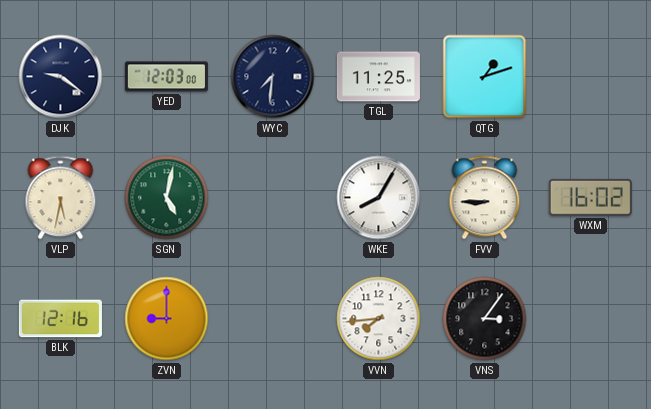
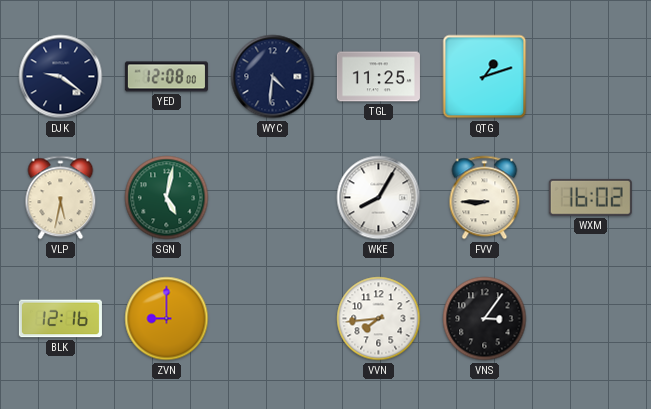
YED: 12:03 -> 12:08
WYC: 7:31 -> 4:31
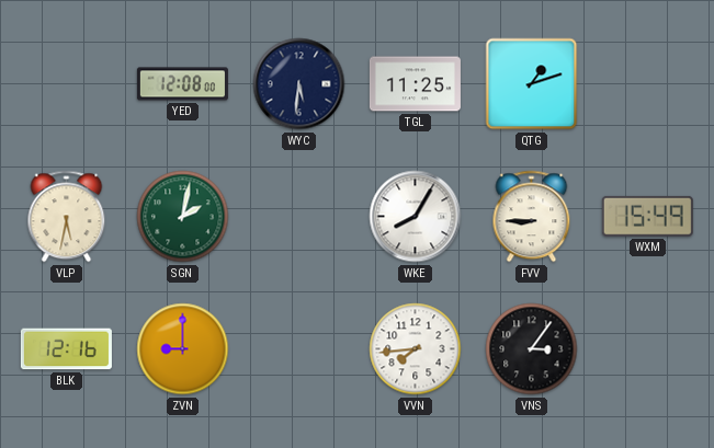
DJK: 9:21 -> none
WYC: 4:31 -> 5:31
SGN: 5:02 -> 2:02
WXM: 16:02 -> 15:49
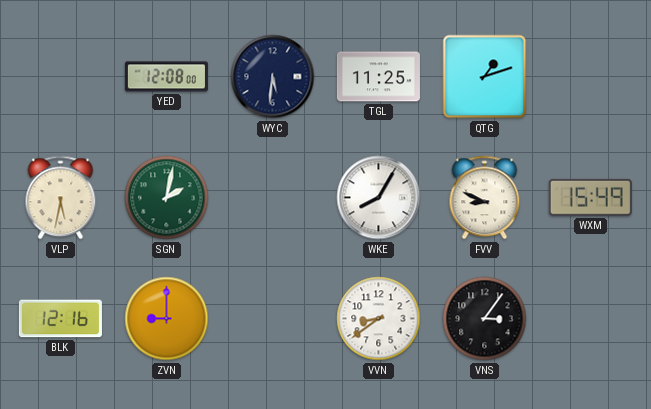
FVV: 8:45 -> 8:49
VVN: 7:44 -> 8:39
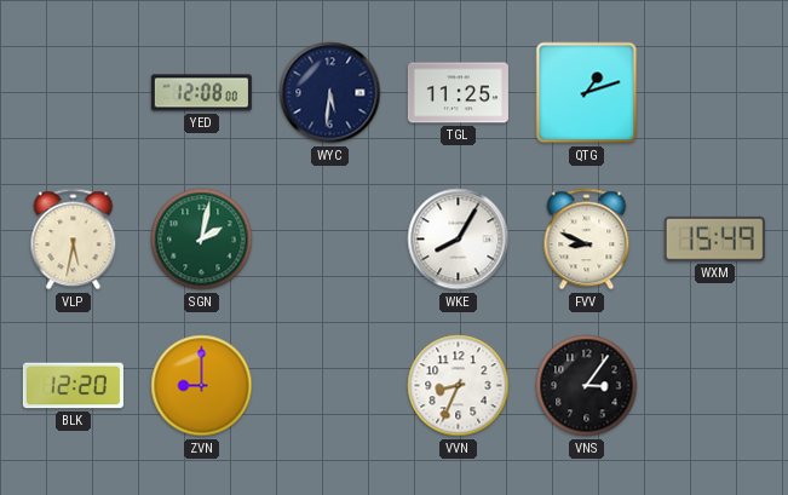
BLK: 12:16 -> 12:20
VVN: 8:39 -> 8:34
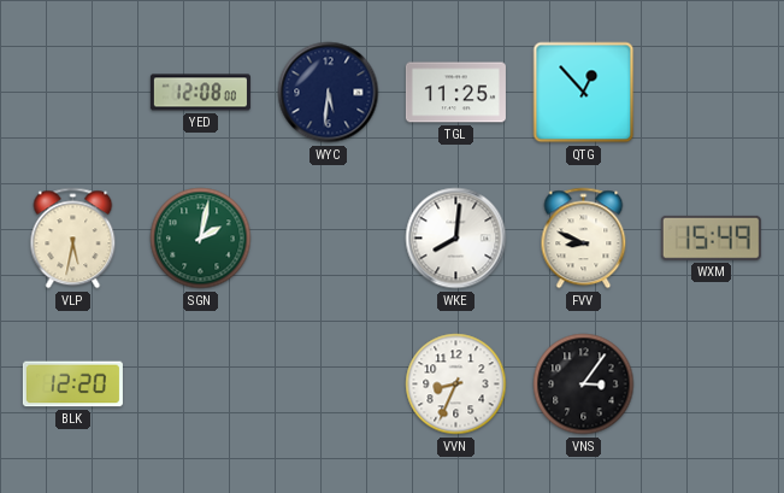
QTG: 1:12 -> 12:53
WKE: 8:05 -> 8:01
ZVN: 9:00 -> none
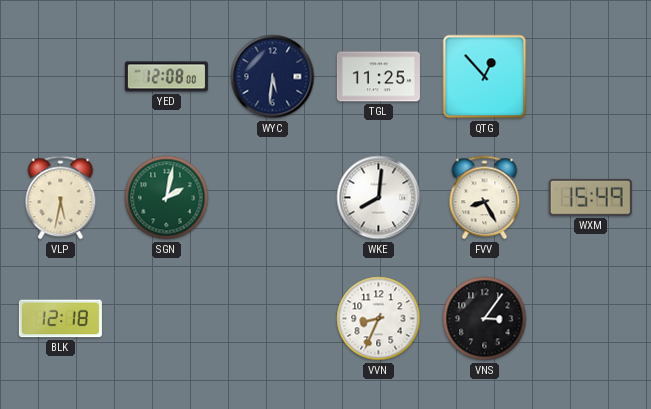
FVV: 8:49 -> 8:25
BLK: 12:20 -> 12:18
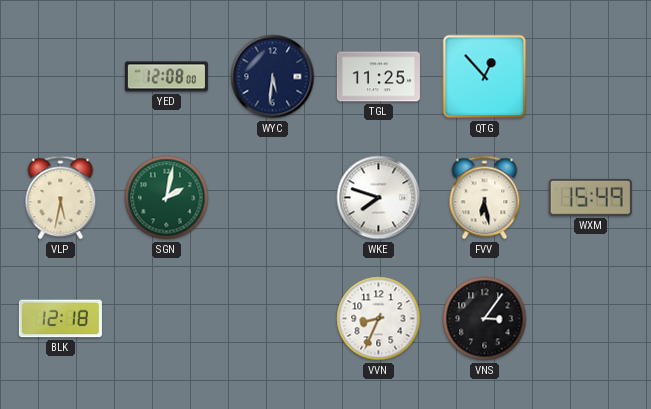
WKE: 8:01 -> 7:48
FVV: 8:25 -> 6:28
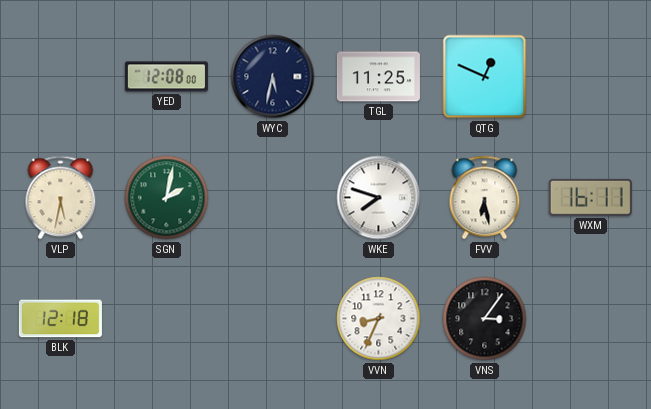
WYC: 5:31 -> 5:32
QTG: 12:53 -> 12:49
WXM: 15:49 -> 16:11
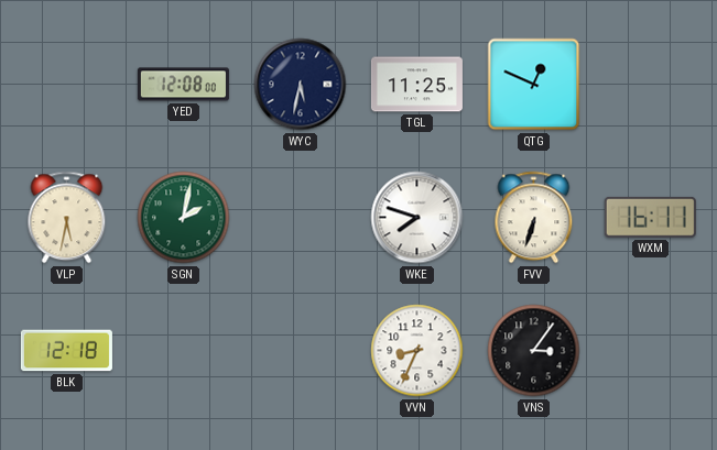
FVV: 6:28 -> 6:33
